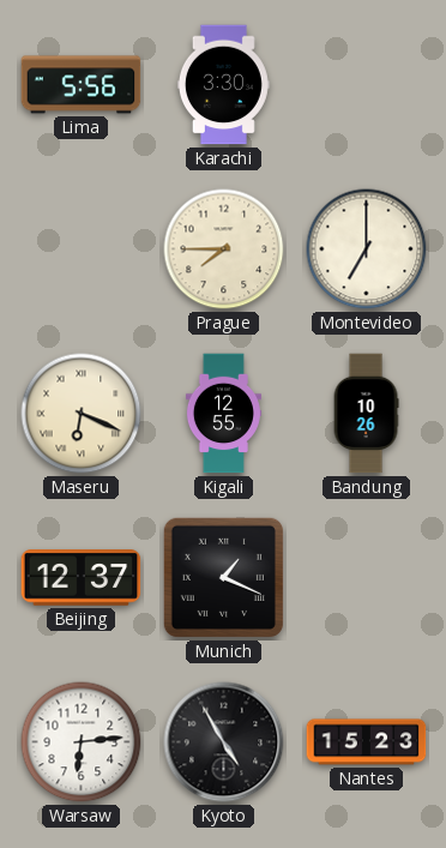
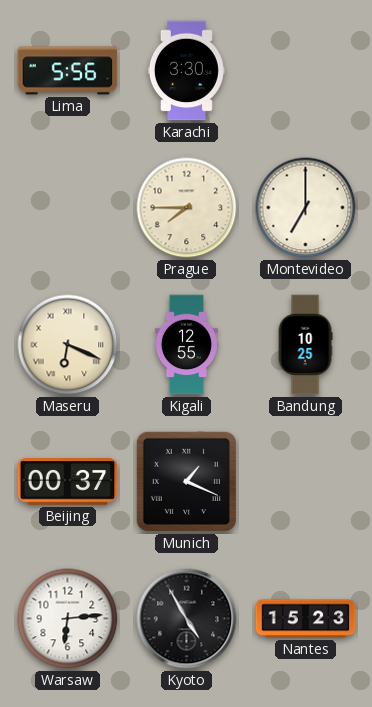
Bandung: 10:26 -> 10:25
Beijing: 12:37 -> 00:37
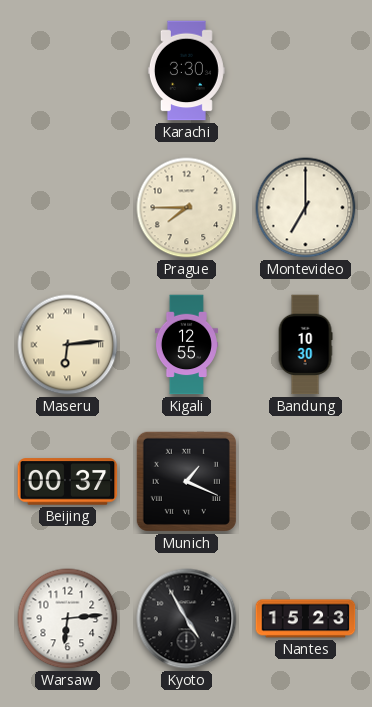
Lima: 5:56 -> none
Maseru: 6:19 -> 6:14
Bandung: 10:25 -> 10:30
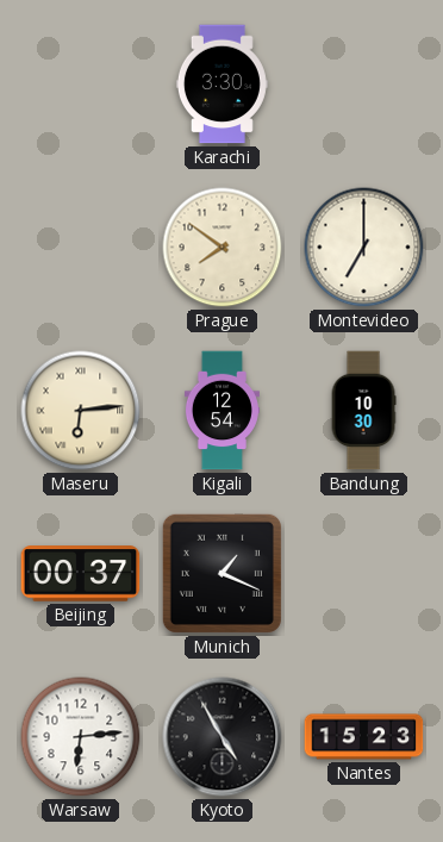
Prague: 7:45 -> 7:51
Kigali: 12:55 -> 12:54
